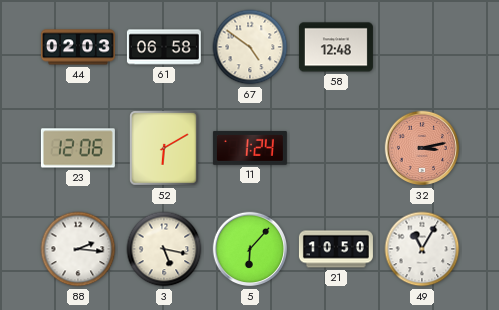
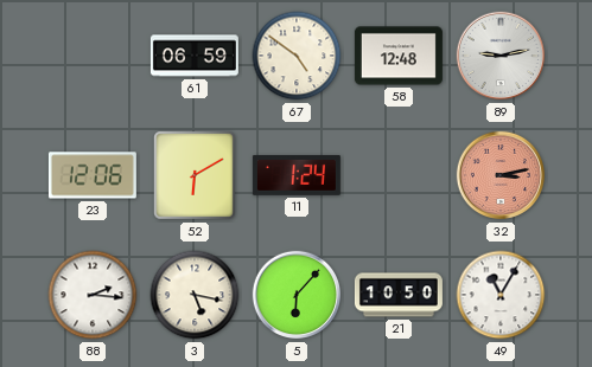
44: 02:03 -> none
61: 06:58 -> 06:59
89: none -> 9:13
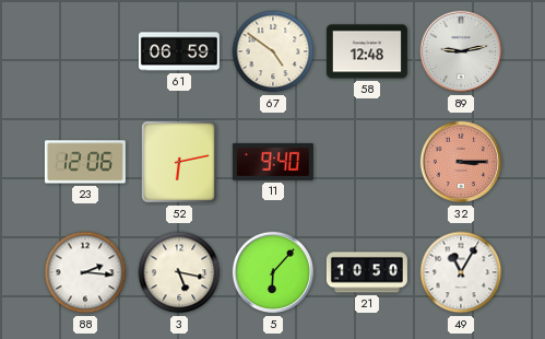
52: 6:10 -> 6:13
11: 1:24 -> 9:40
32: 3:13 -> 3:15
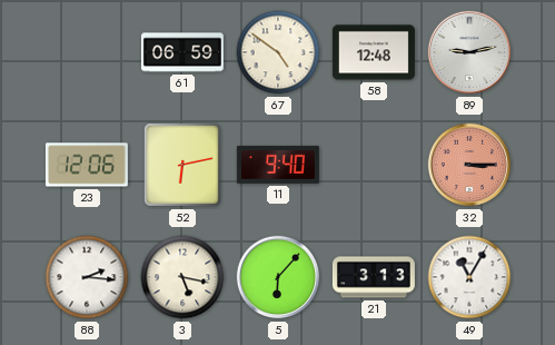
21: 10:50 -> 3:13
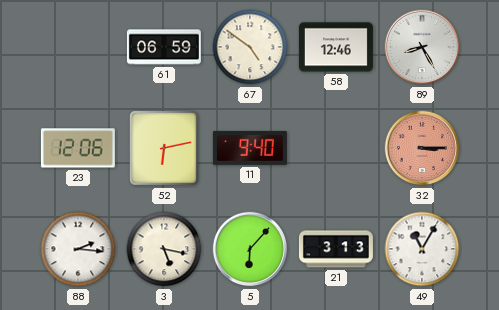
58: 12:48 -> 12:46
89: 9:13 -> 8:25
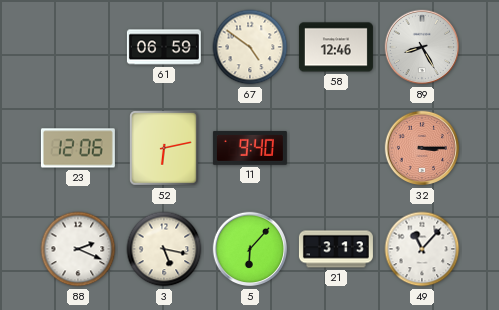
88: 2:16 -> 2:19
49: 11:05 -> 11:07
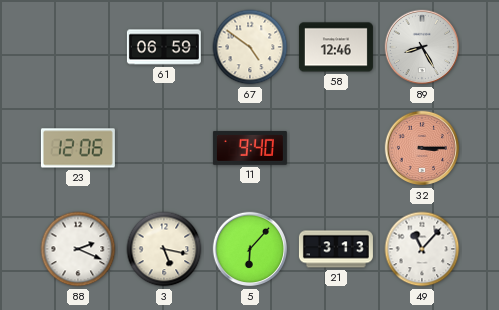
52: 6:13 -> none
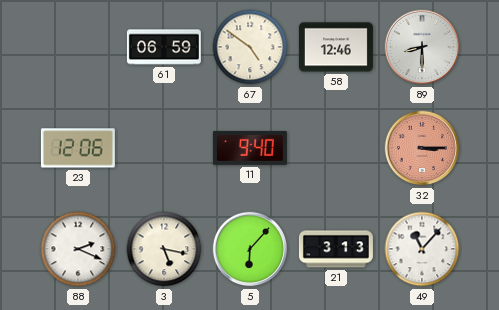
89: 8:25 -> 8:30
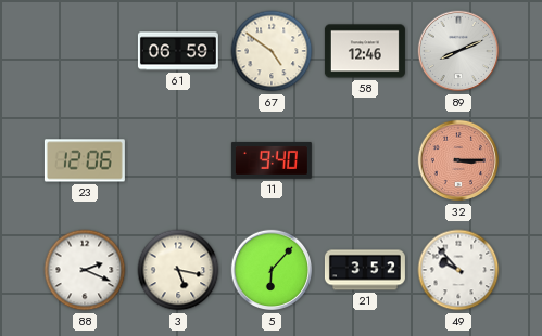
89: 8:30 -> 8:11
21: 3:13 -> 3:52
49: 11:07 -> 9:53
